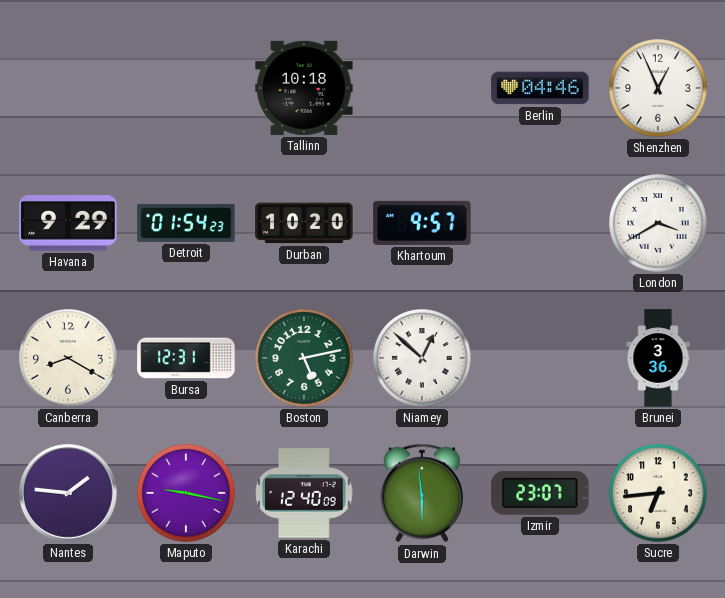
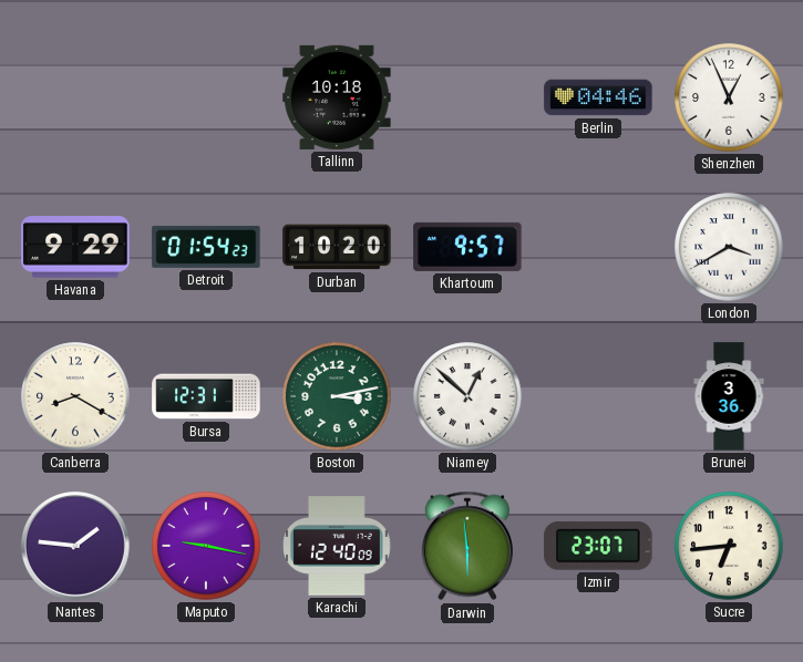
Boston: 5:13 -> 3:13
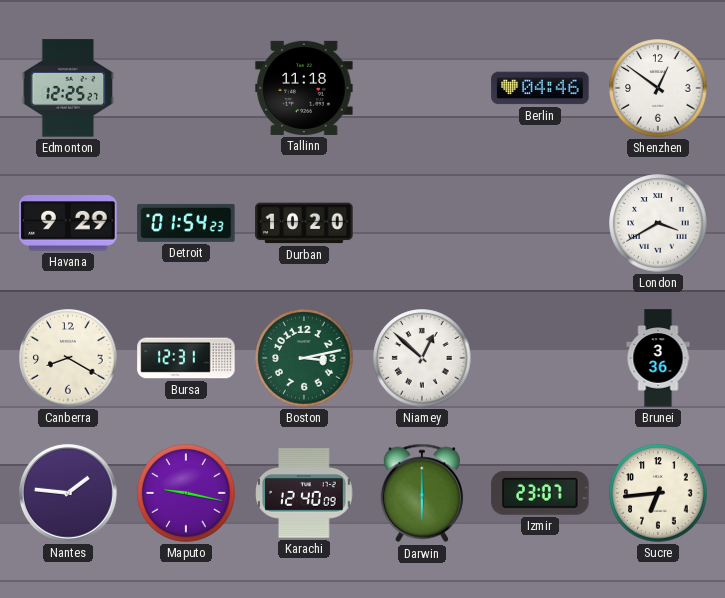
Edmonton: none -> 12:25
Tallinn: 10:18 -> 11:18
Shenzhen: 12:56 -> 12:51
Khartoum: 9:57 -> none
Darwin: 5:59 -> 6:00
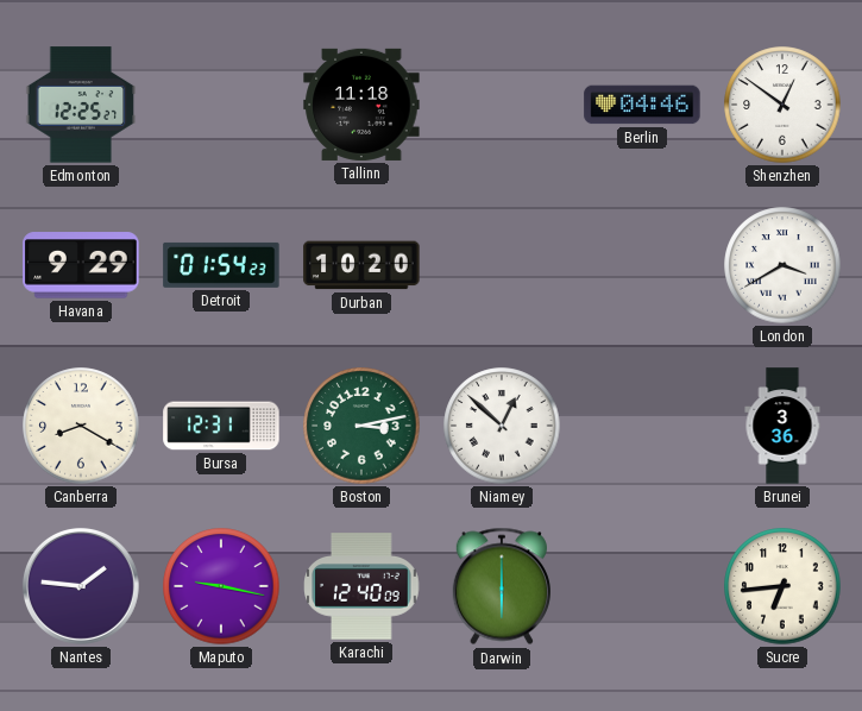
Izmir: 23:07 -> none
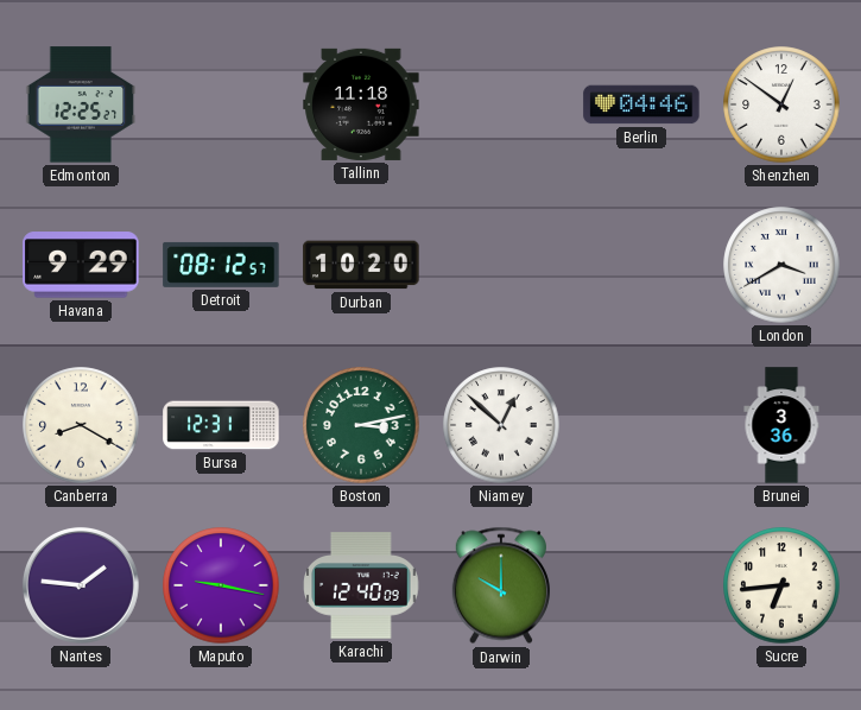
Detroit: 01:54 -> 08:12
Darwin: 6:00 -> 10:00
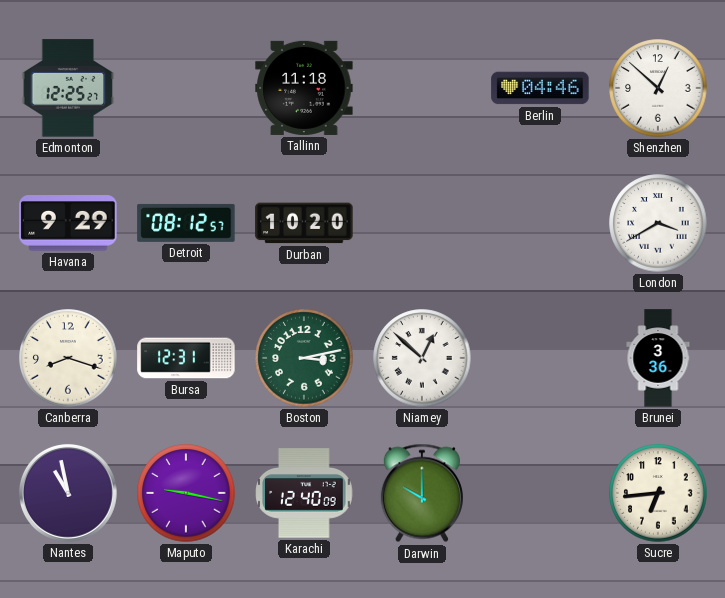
Shenzhen: 12:51 -> 12:52
Canberra: 8:20 -> 8:18
Nantes: 1:46 -> 10:58
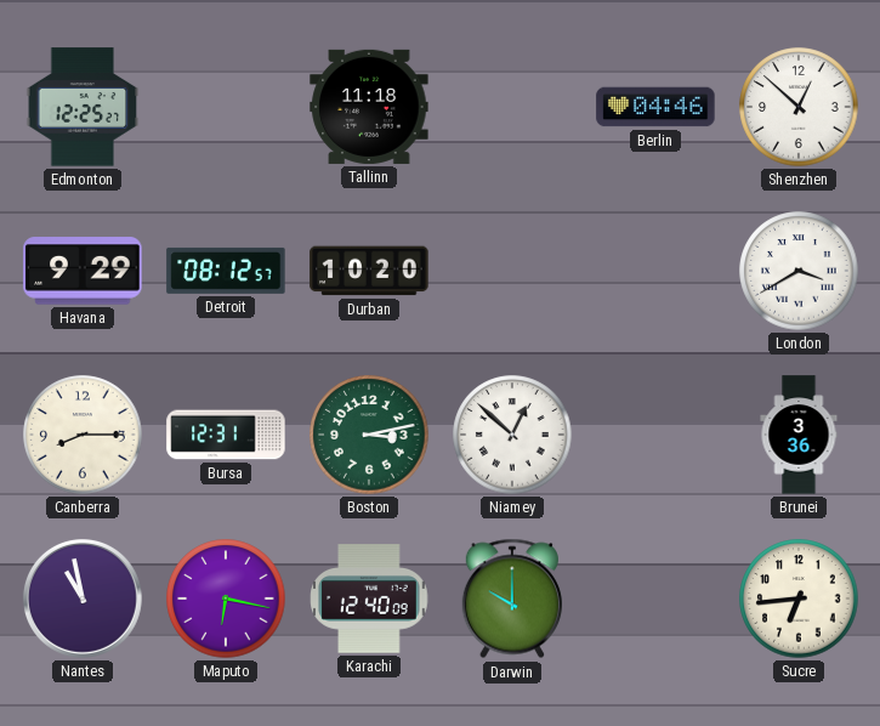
Canberra: 8:18 -> 8:15
Maputo: 9:17 -> 6:17
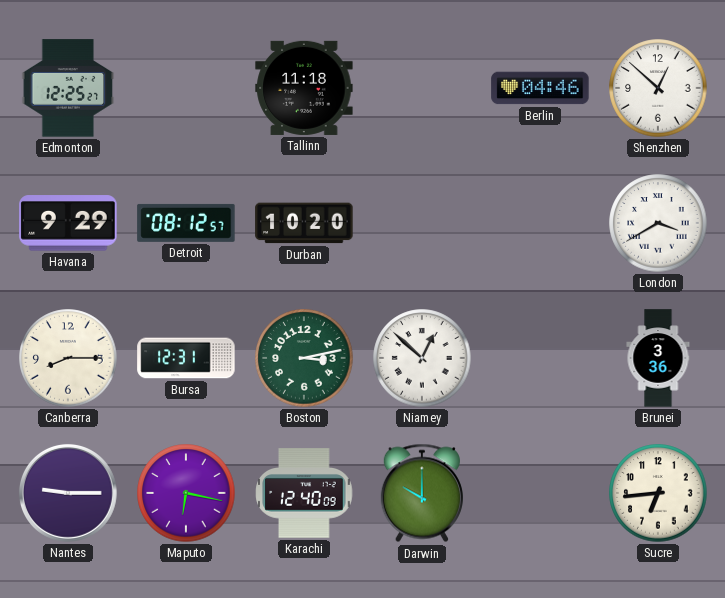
Nantes: 10:58 -> 9:15
